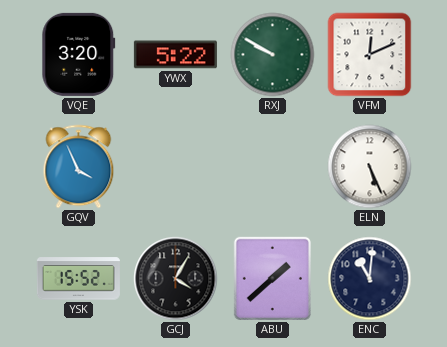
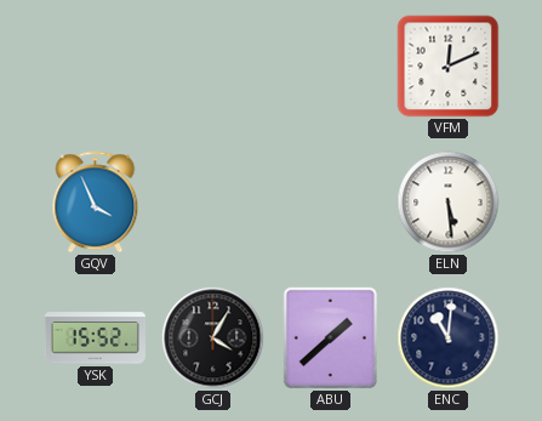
VQE: 3:20 -> none
YWX: 5:22 -> none
RXJ: 9:50 -> none
ELN: 5:26 -> 5:29
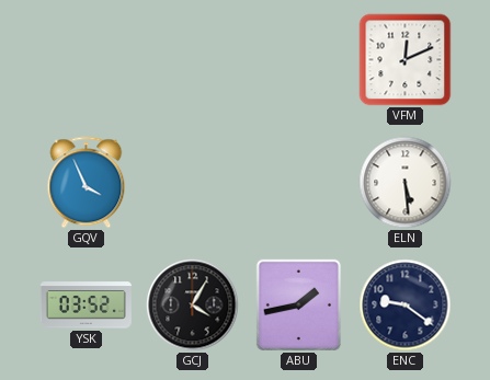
YSK: 15:52 -> 03:52
ABU: 1:38 -> 1:43
ENC: 11:01 -> 9:21
